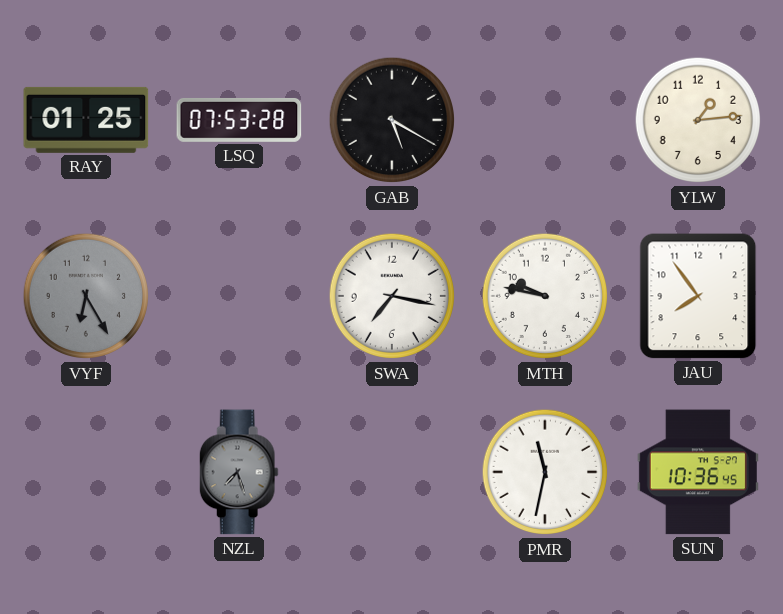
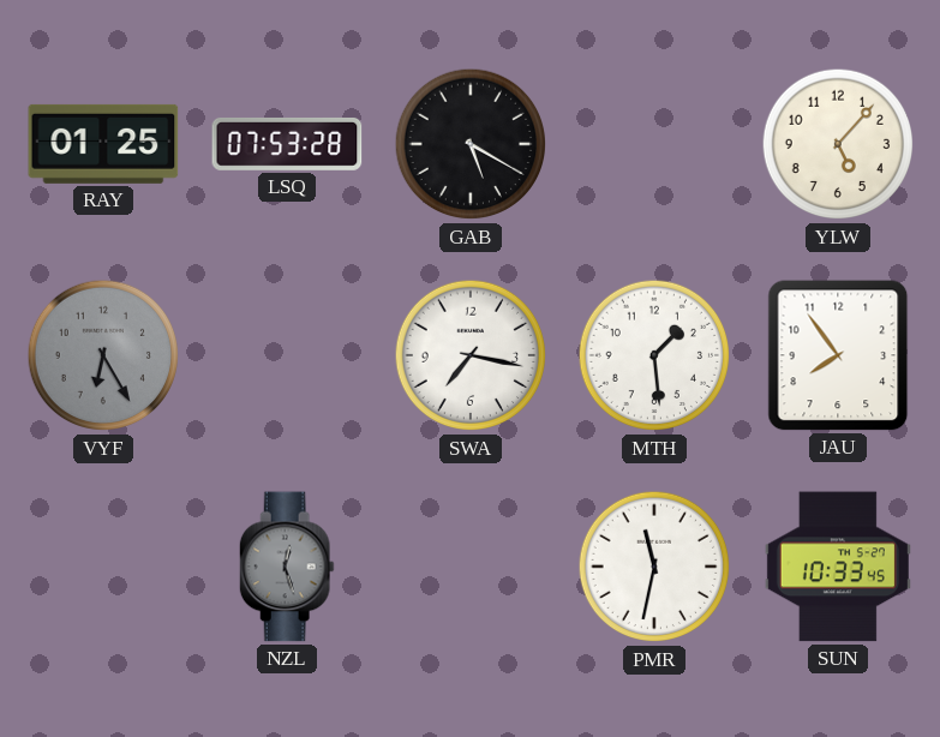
YLW: 1:14 -> 5:07
MTH: 9:47 -> 1:29
NZL: 7:27 -> 12:27
SUN: 10:36 -> 10:33
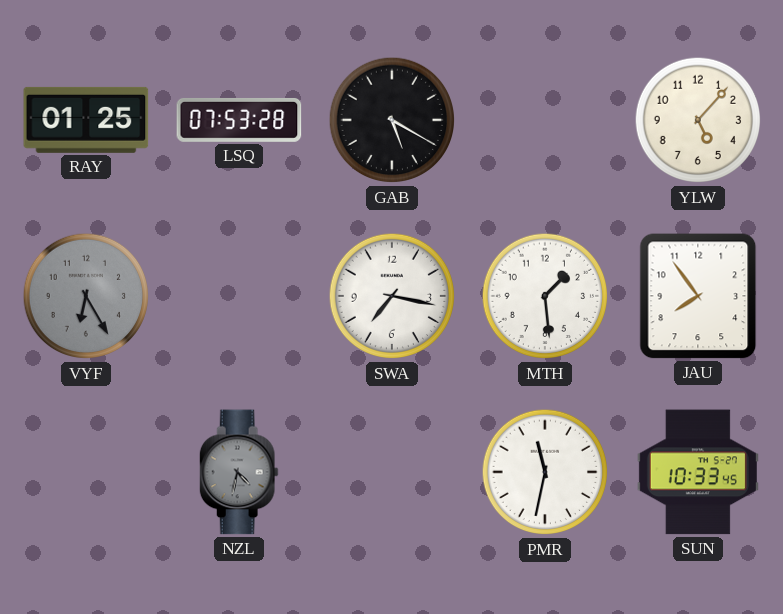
NZL: 12:27 -> 4:32
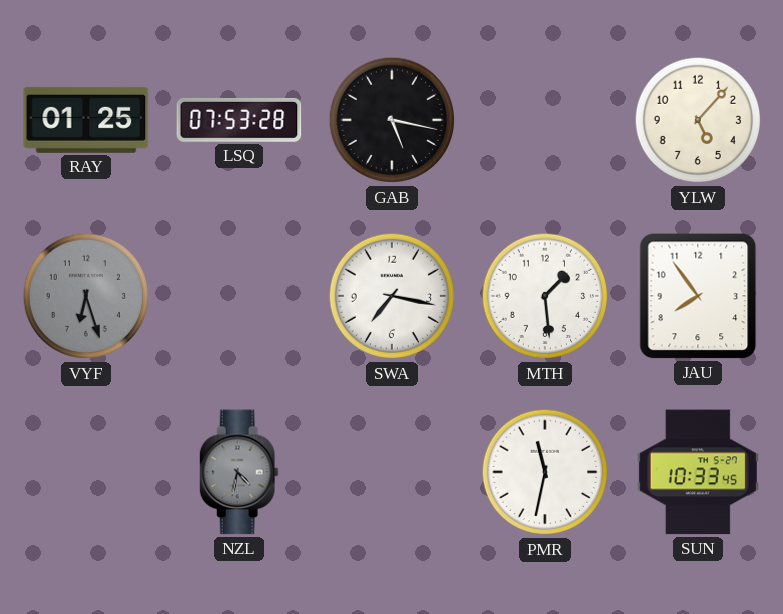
GAB: 5:20 -> 5:17
VYF: 6:25 -> 6:27
